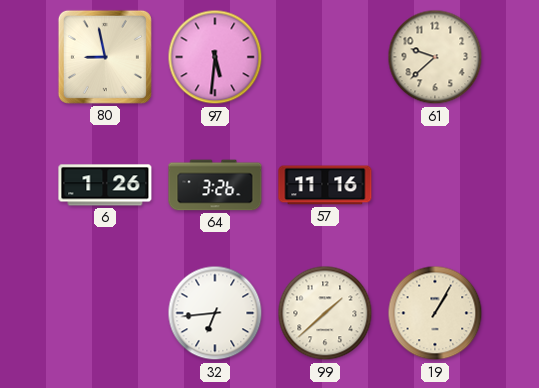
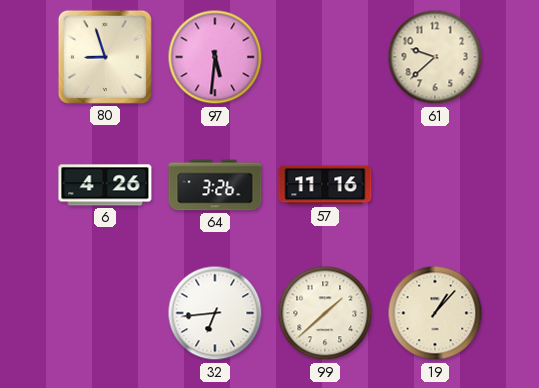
80: 8:58 -> 8:57
6: 1:26 -> 4:26
19: 1:05 -> 1:07
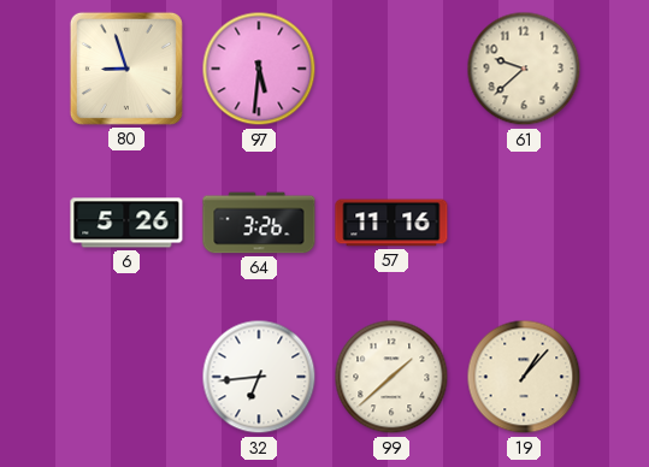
6: 4:26 -> 5:26
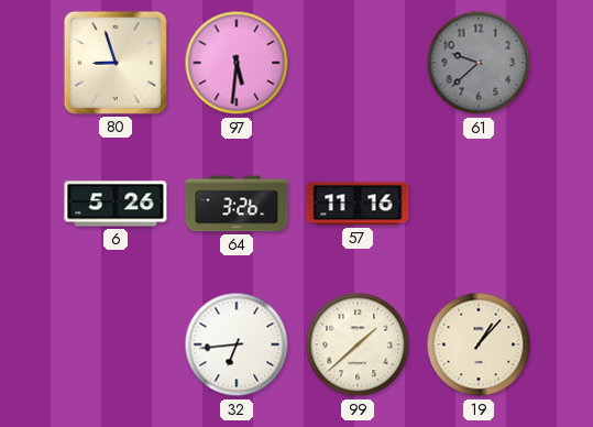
61 dial: cream -> grey
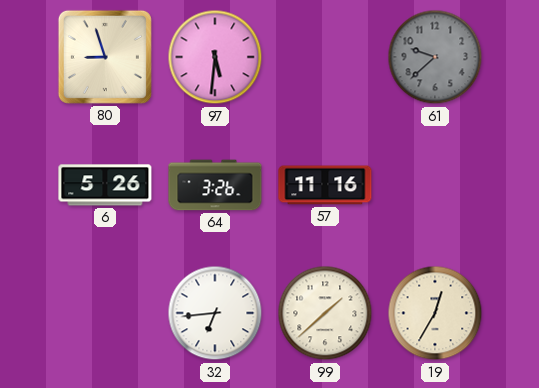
19: 1:07 -> 12:35
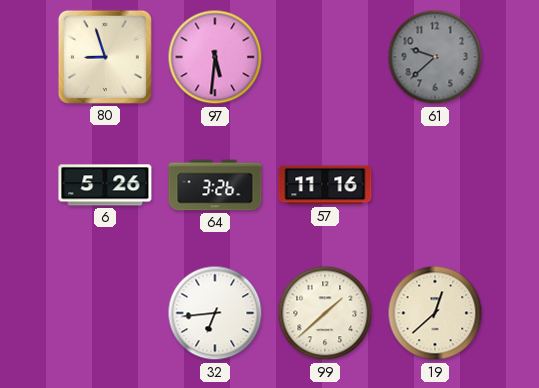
19: 12:35 -> 12:38
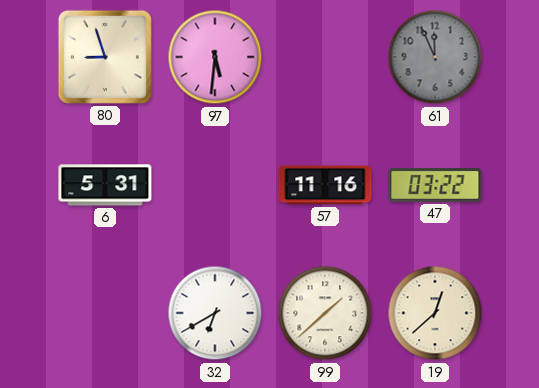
61: 9:38 -> 11:56
6: 5:26 -> 5:31
64: 3:26 -> none
47: none -> 03:22
32: 6:44 -> 6:40
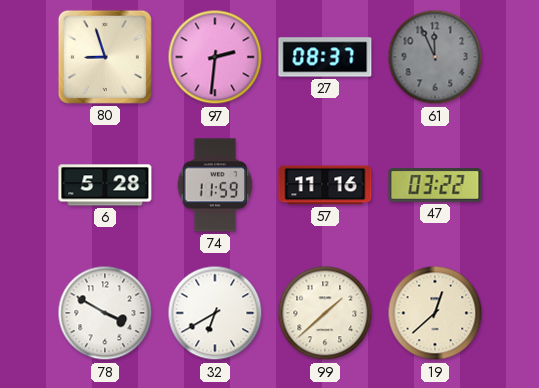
97: 5:31 -> 2:31
27: none -> 08:37
6: 5:31 -> 5:28
74: none -> 11:59
78: none -> 3:50
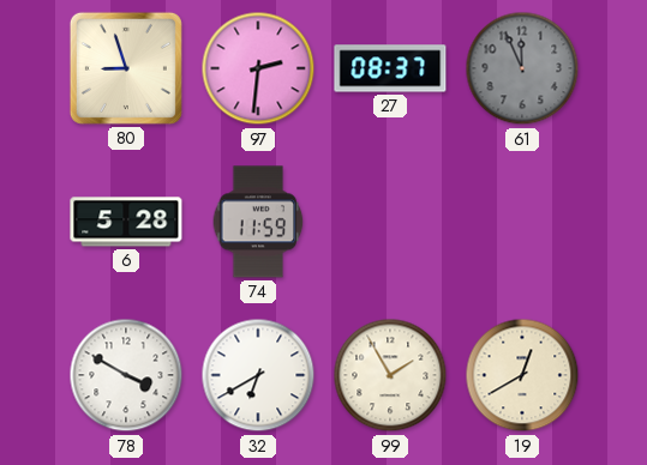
57: 11:16 -> none
47: 03:22 -> none
99: 1:38 -> 1:55
19: 12:38 -> 12:40
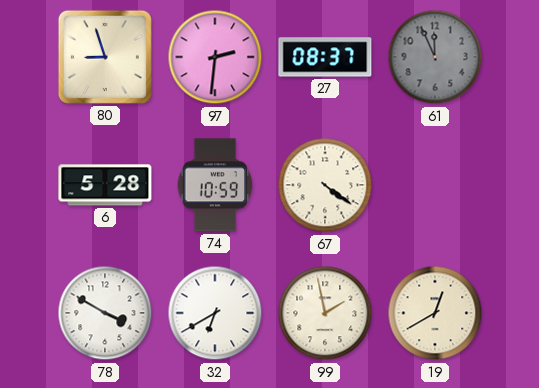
74: 11:59 -> 10:59
67: none -> 4:21
99: 1:55 -> 1:58
